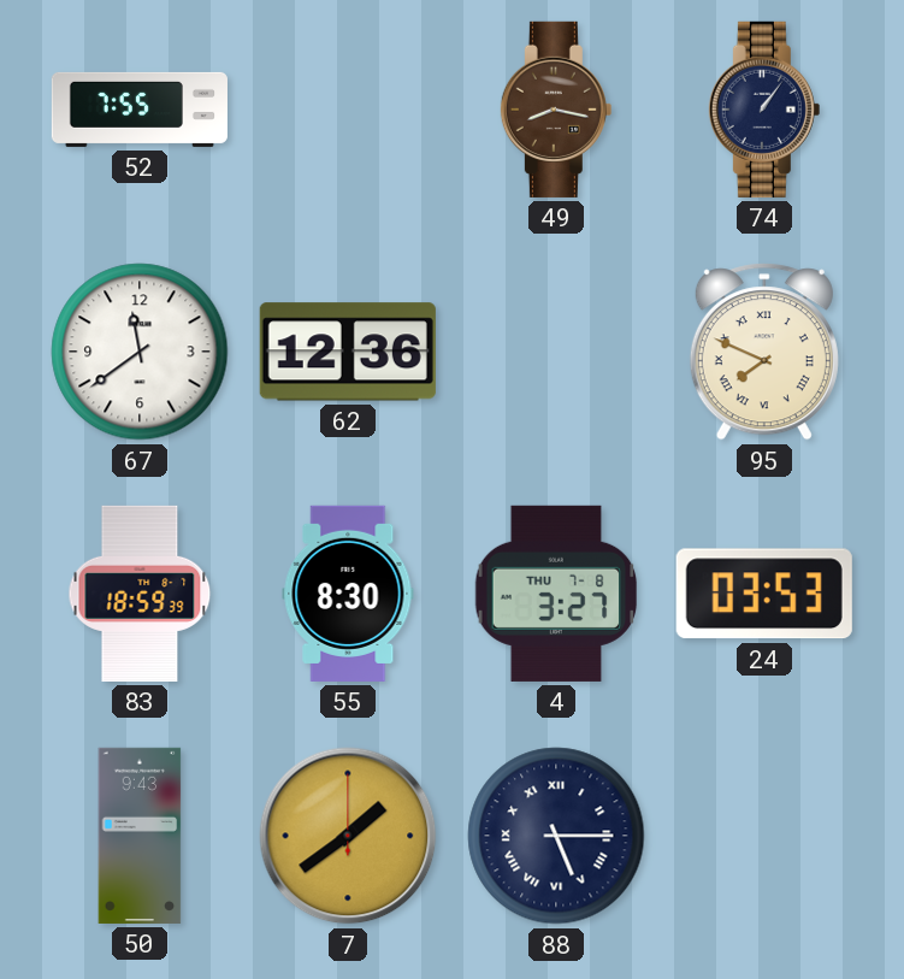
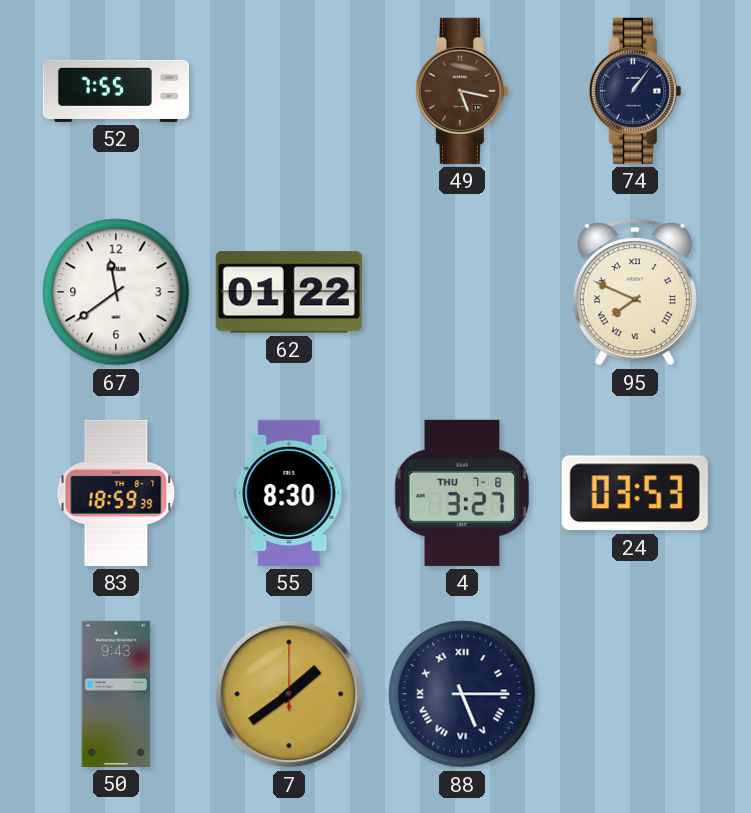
49: 8:17 -> 5:17
62: 12:36 -> 01:22
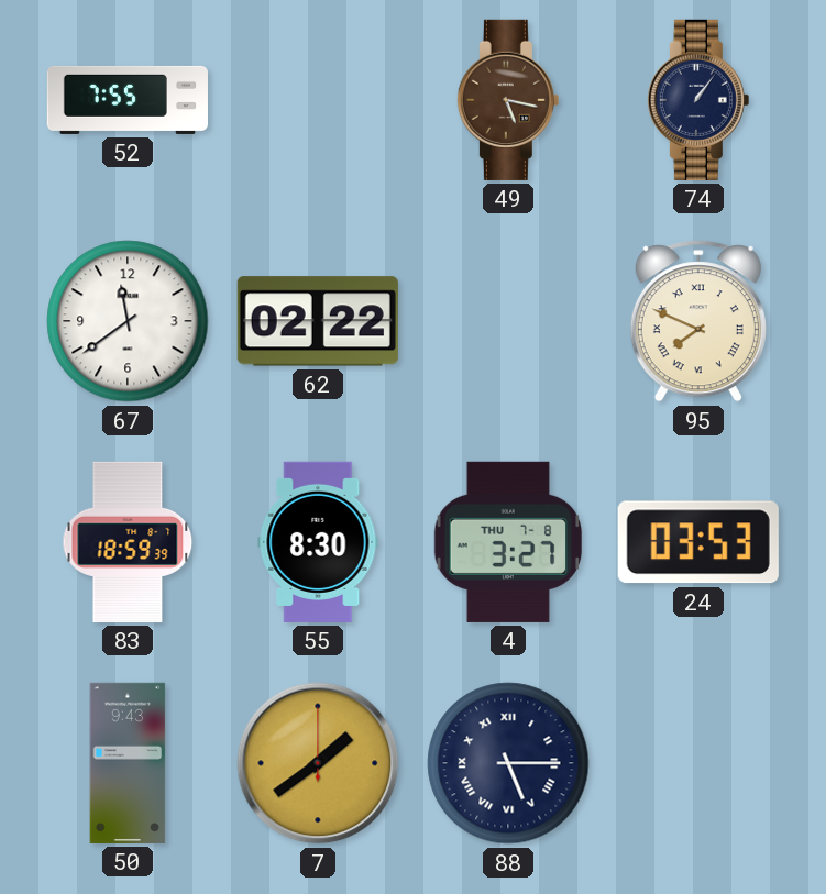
62: 01:22 -> 02:22
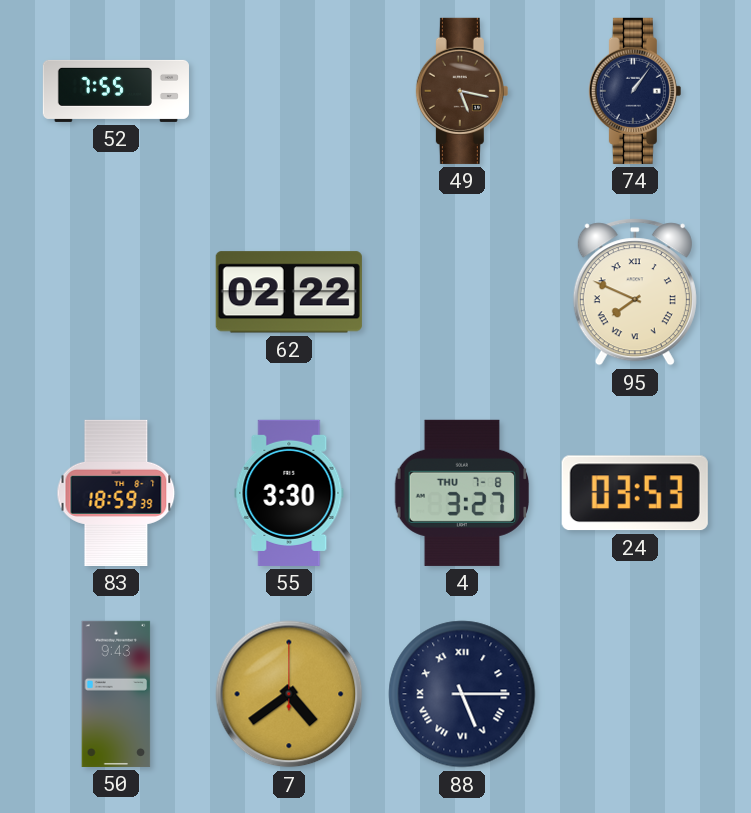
67: 11:39 -> none
55: 8:30 -> 3:30
7: 1:39 -> 4:39
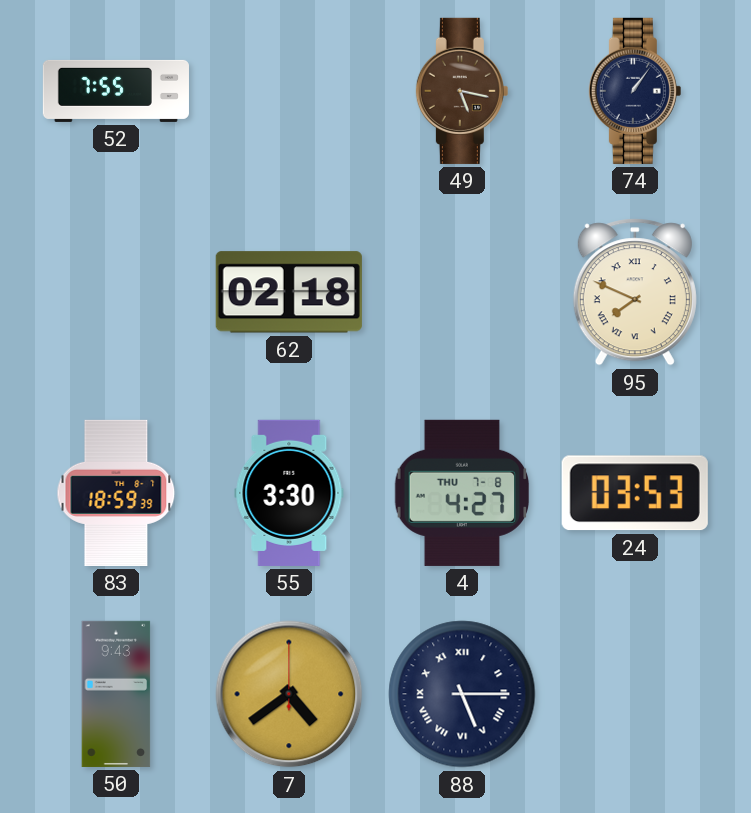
62: 02:22 -> 02:18
4: 3:27 -> 4:27
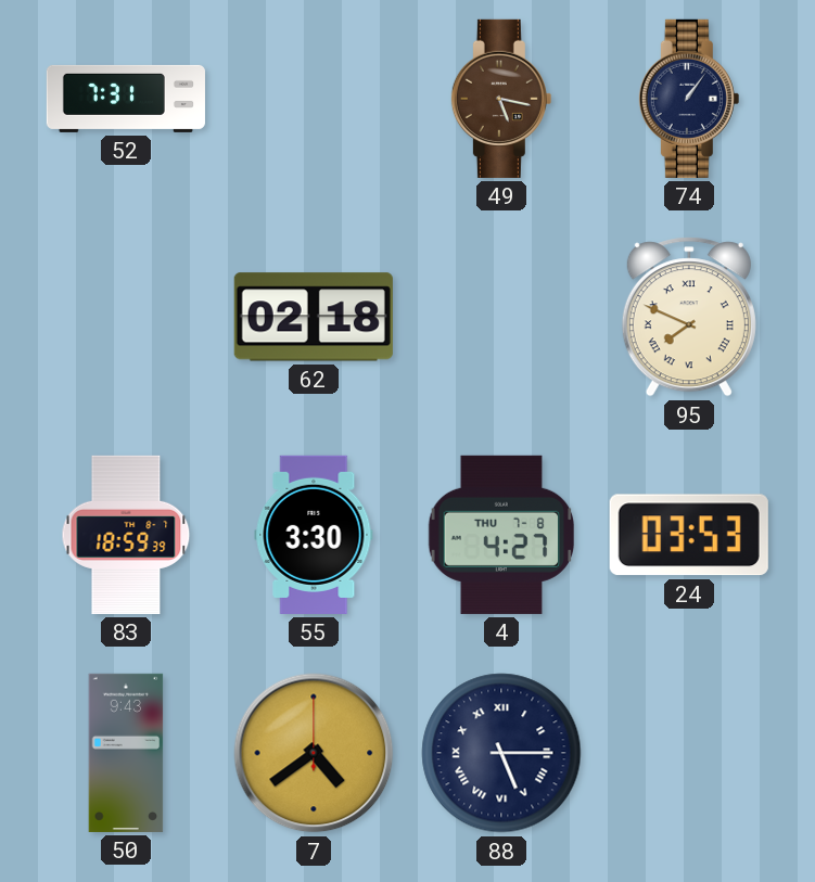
52: 7:55 -> 7:31
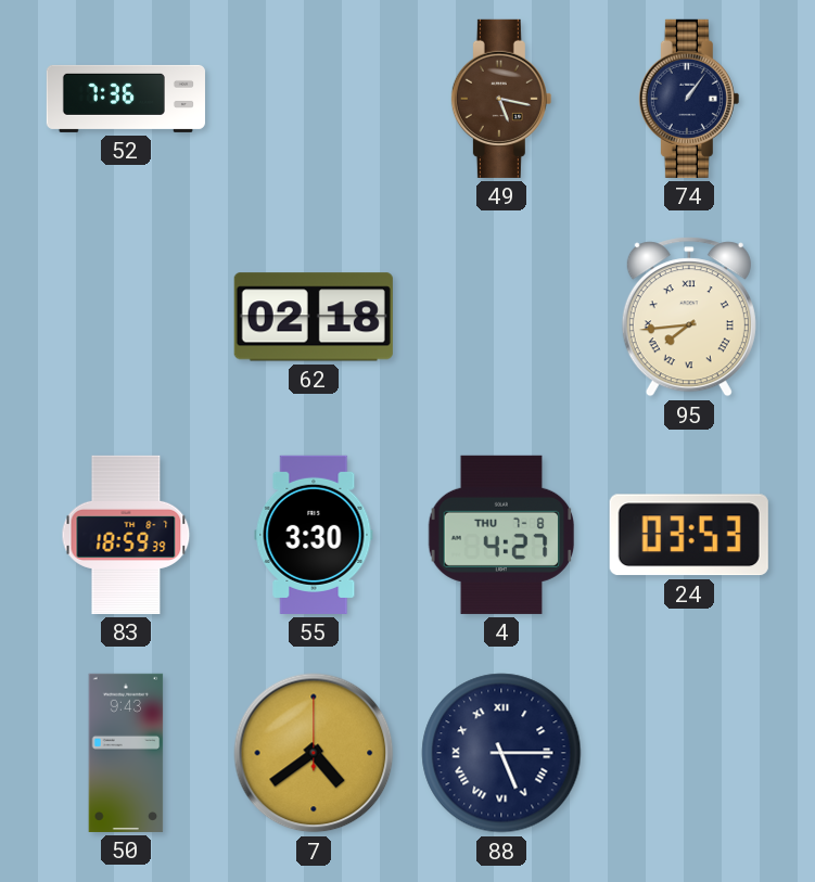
52: 7:31 -> 7:36
95: 7:49 -> 7:44
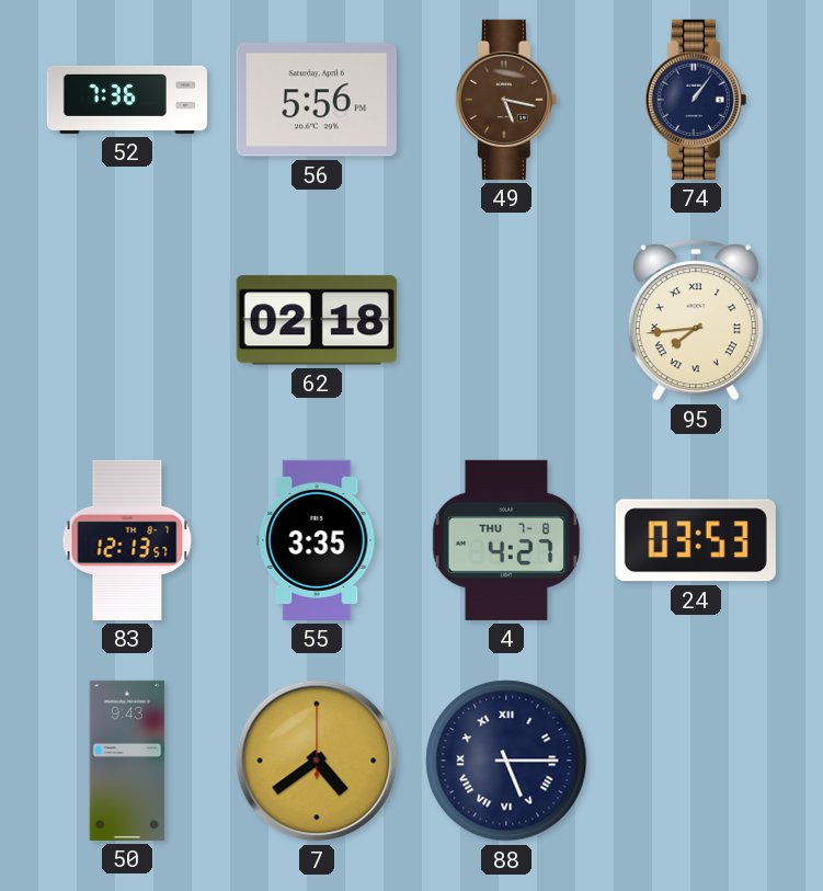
56: none -> 5:56
83: 18:59 -> 12:13
55: 3:30 -> 3:35
